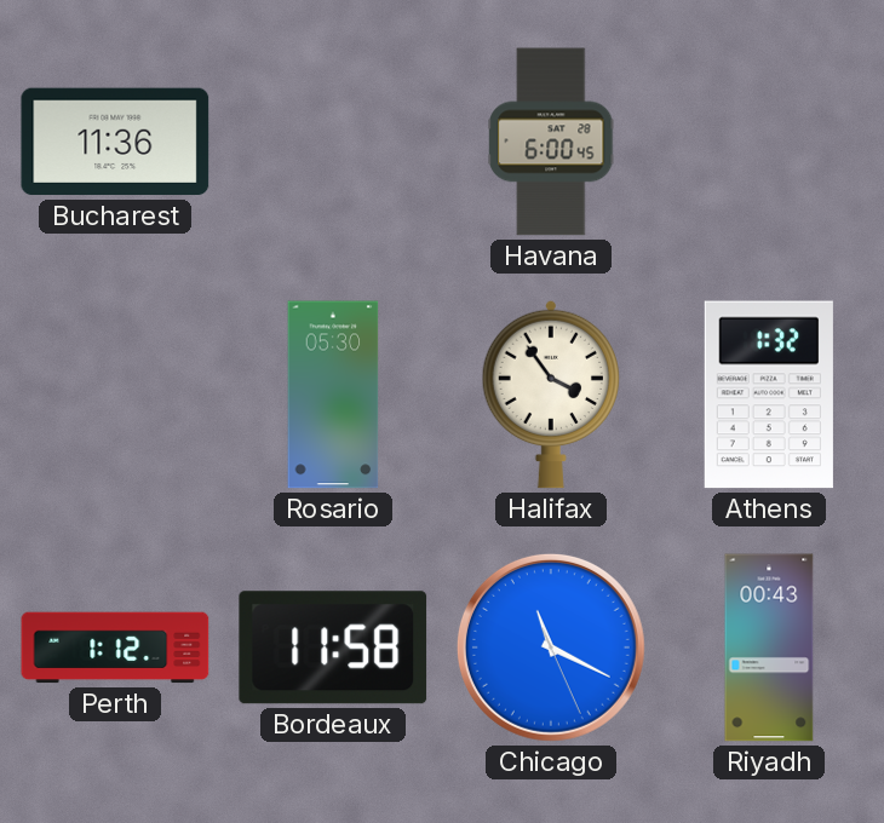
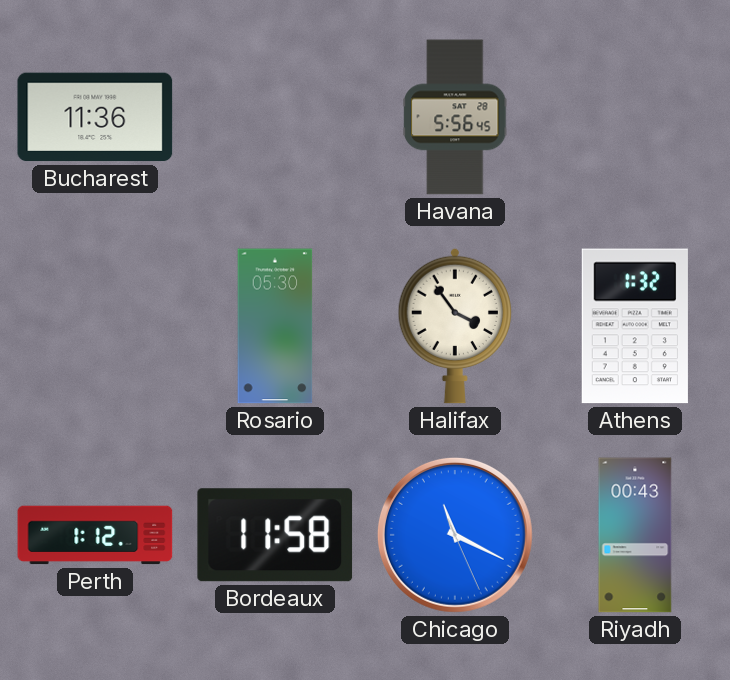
Havana: 6:00 -> 5:56
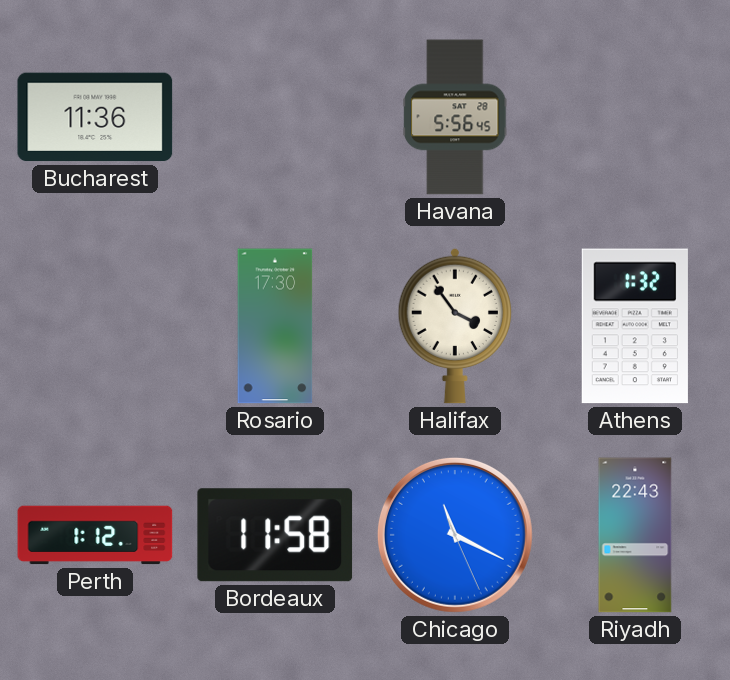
Rosario: 05:30 -> 17:30
Riyadh: 00:43 -> 22:43
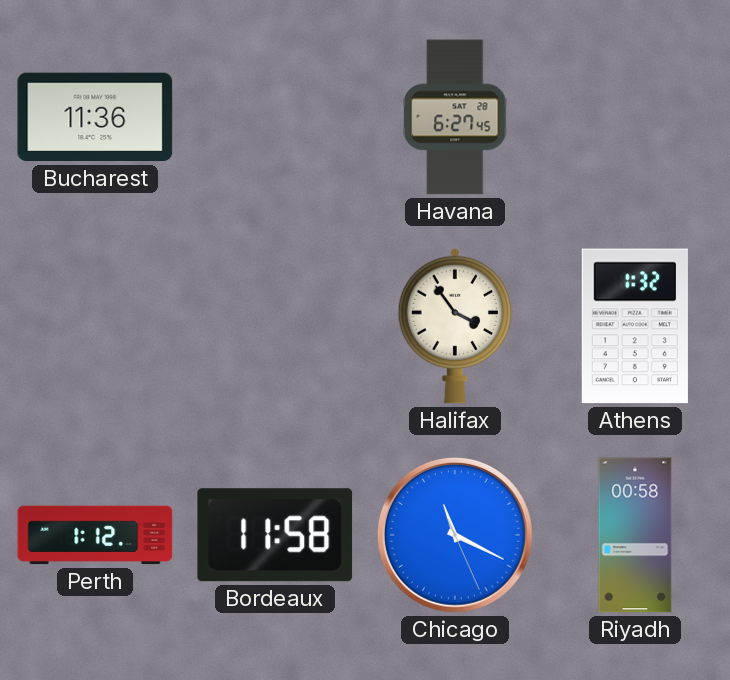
Havana: 5:56 -> 6:27
Rosario: 17:30 -> none
Riyadh: 22:43 -> 00:58
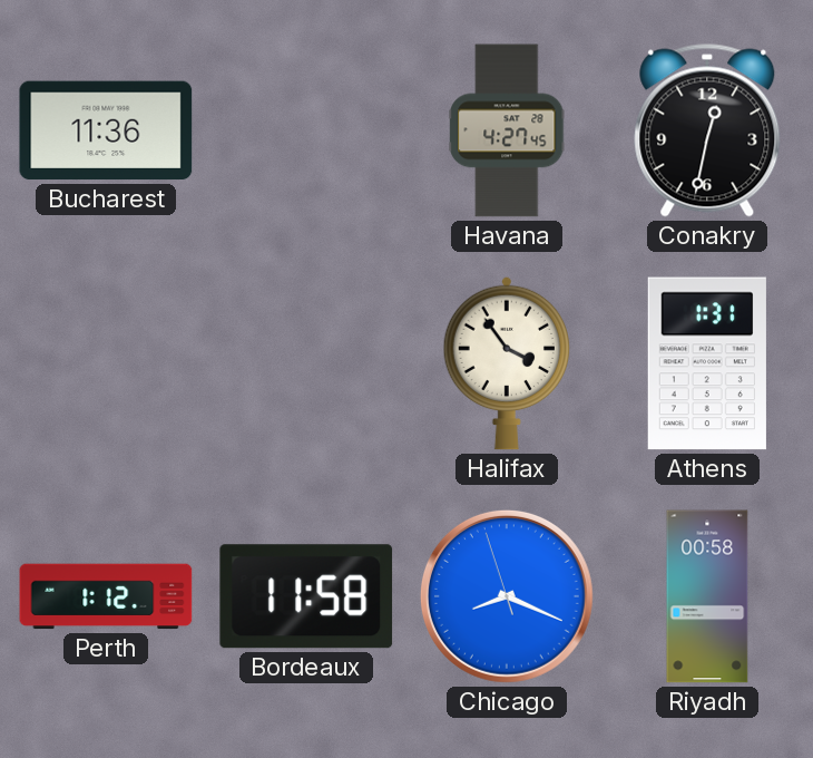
Havana: 6:27 -> 4:27
Conakry: none -> 12:32
Athens: 1:32 -> 1:31
Chicago: 11:19 -> 8:18
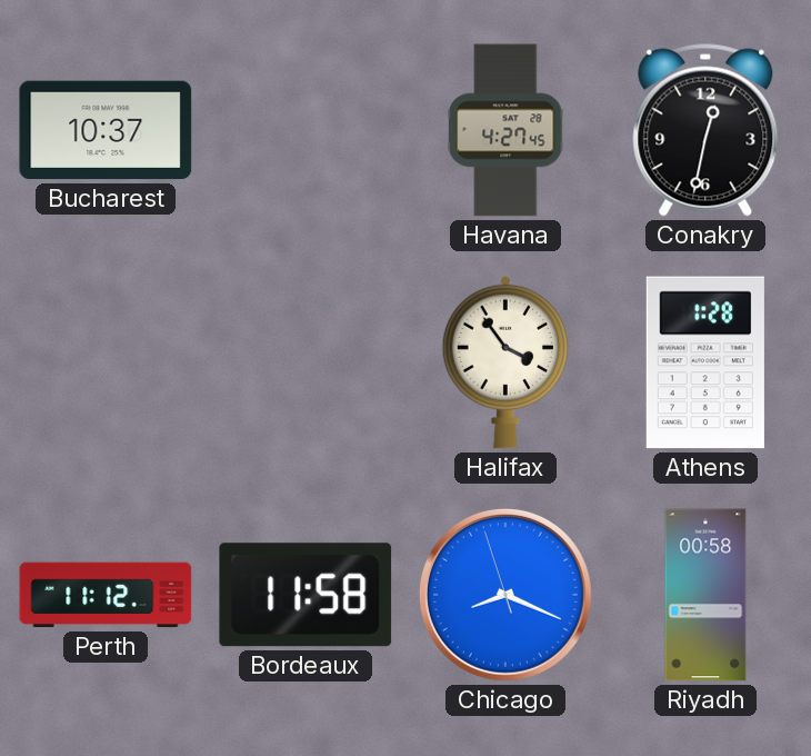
Bucharest: 11:36 -> 10:37
Athens: 1:31 -> 1:28
Perth: 1:12 -> 11:12
